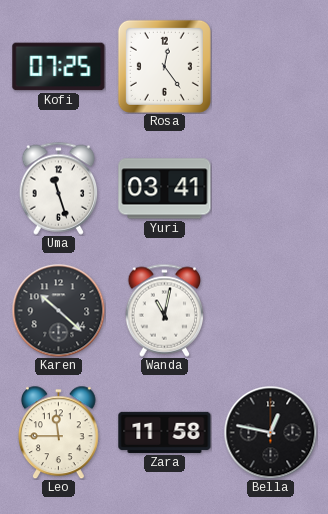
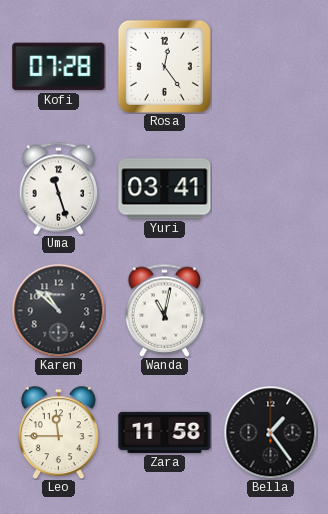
Kofi: 07:25 -> 07:28
Karen: 10:22 -> 10:52
Bella: 12:47 -> 1:24
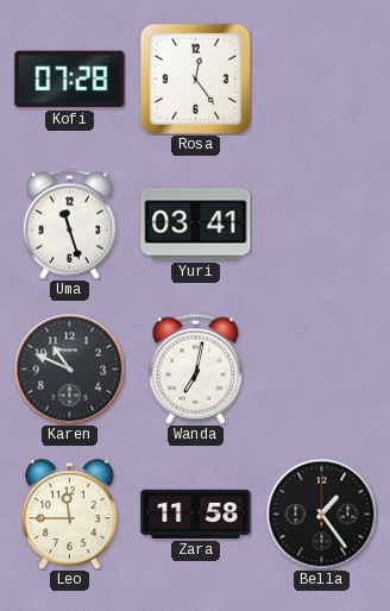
Karen: 10:52 -> 10:49
Wanda: 11:02 -> 7:02
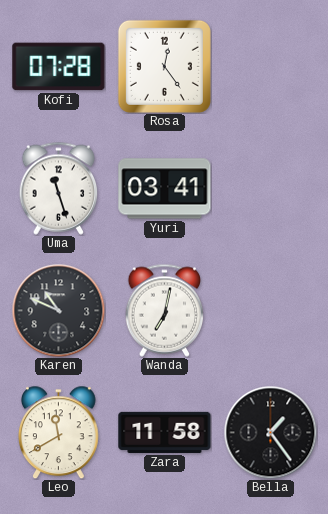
Leo: 11:45 -> 11:40
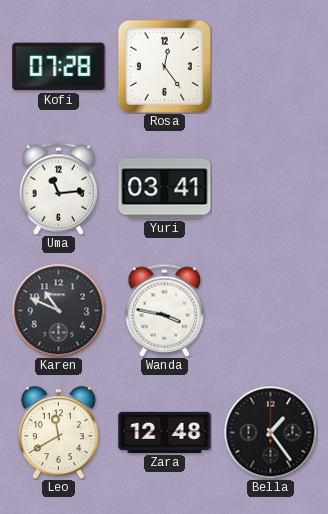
Uma: 11:27 -> 11:14
Wanda: 7:02 -> 3:47
Zara: 11:58 -> 12:48
